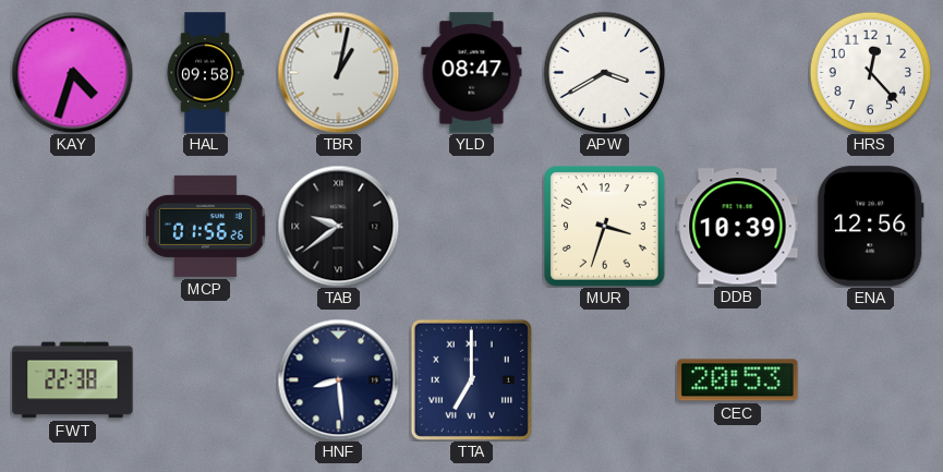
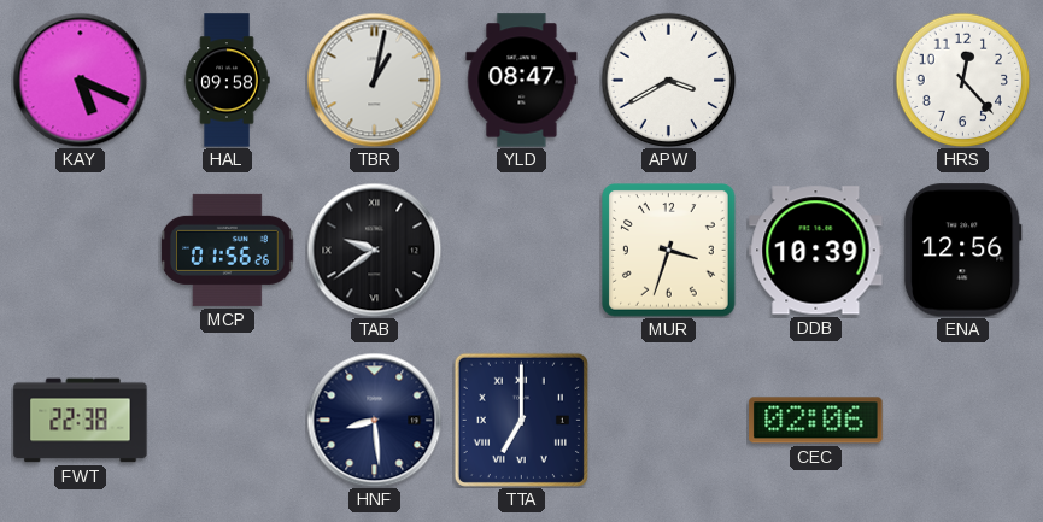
KAY: 4:33 -> 5:19
CEC: 20:53 -> 02:06
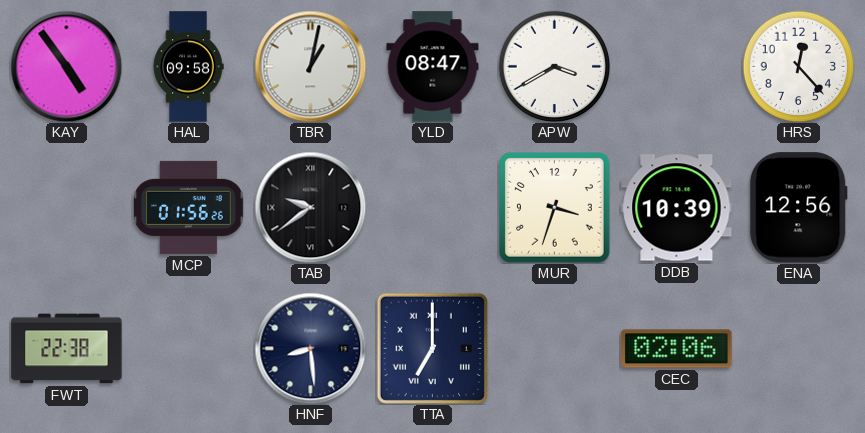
KAY: 5:19 -> 4:54
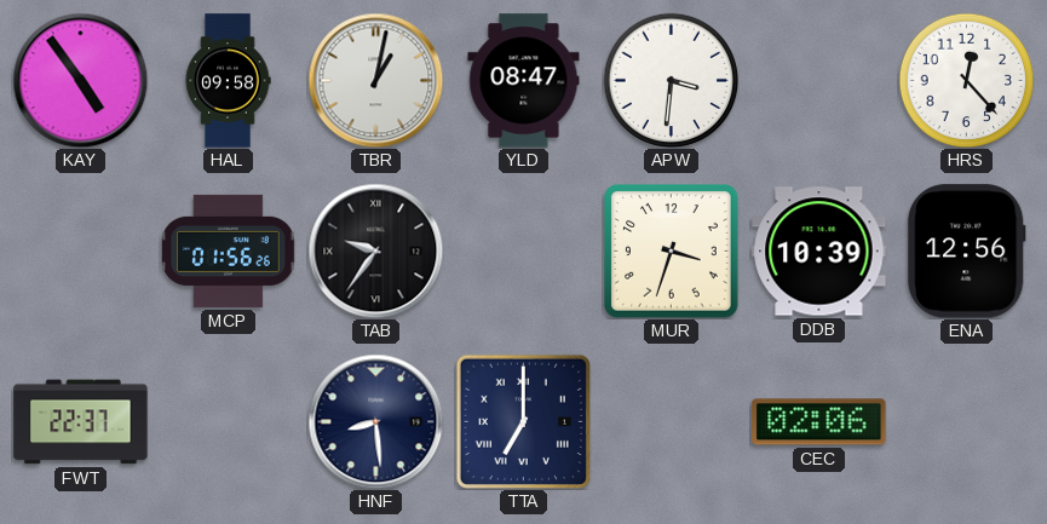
APW: 3:40 -> 3:31
TAB: 9:39 -> 9:36
FWT: 22:38 -> 22:37
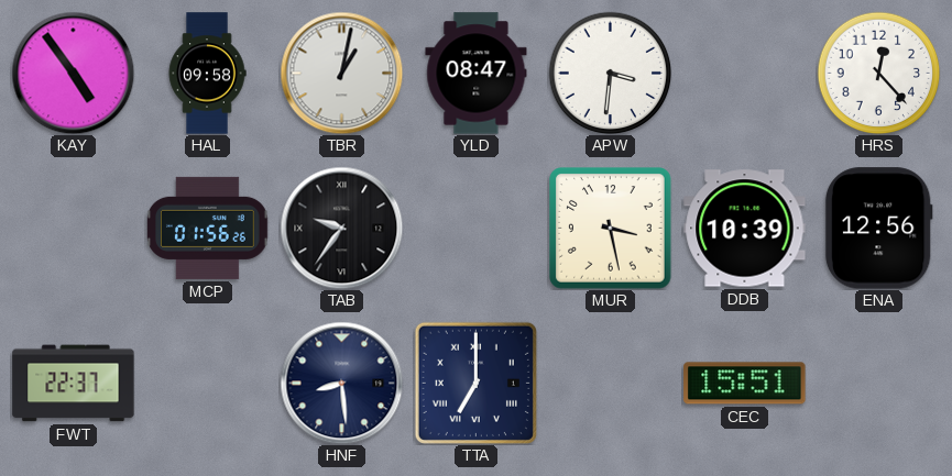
MUR: 3:33 -> 3:28
CEC: 02:06 -> 15:51
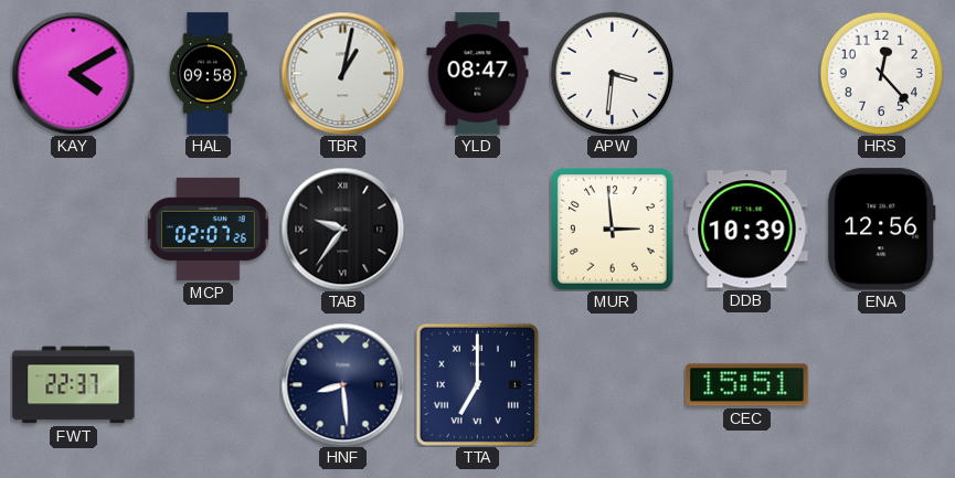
KAY: 4:54 -> 4:10
MCP: 01:56 -> 02:07
MUR: 3:28 -> 2:59
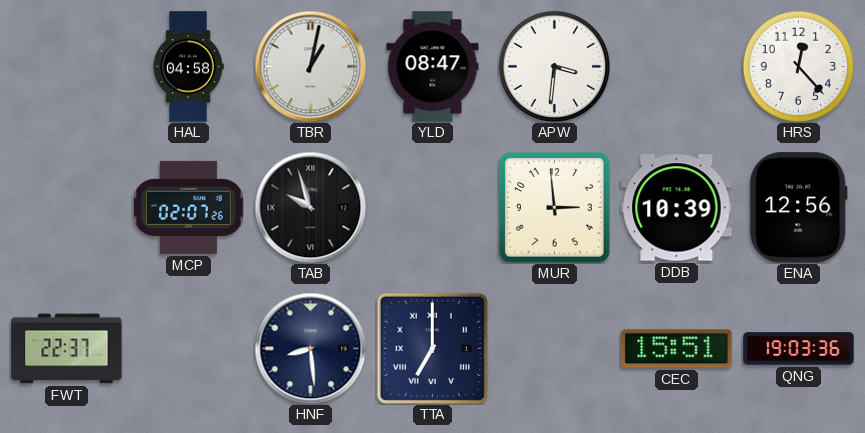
KAY: 4:10 -> none
HAL: 09:58 -> 04:58
TAB: 9:36 -> 9:57
QNG: none -> 19:03
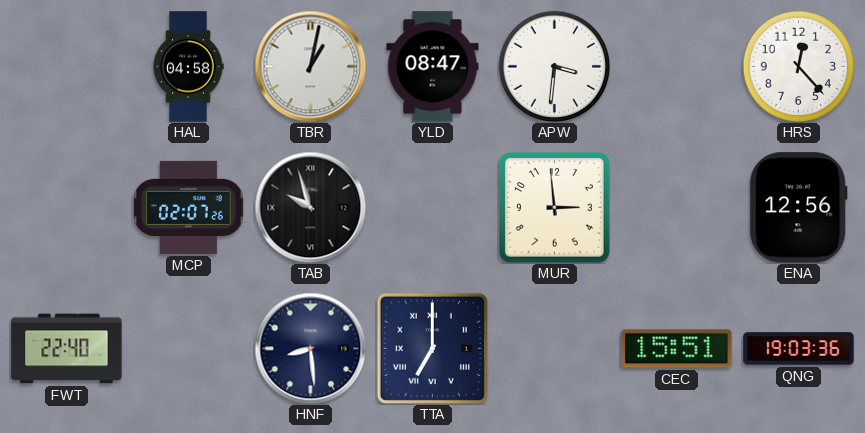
DDB: 10:39 -> none
FWT: 22:37 -> 22:40
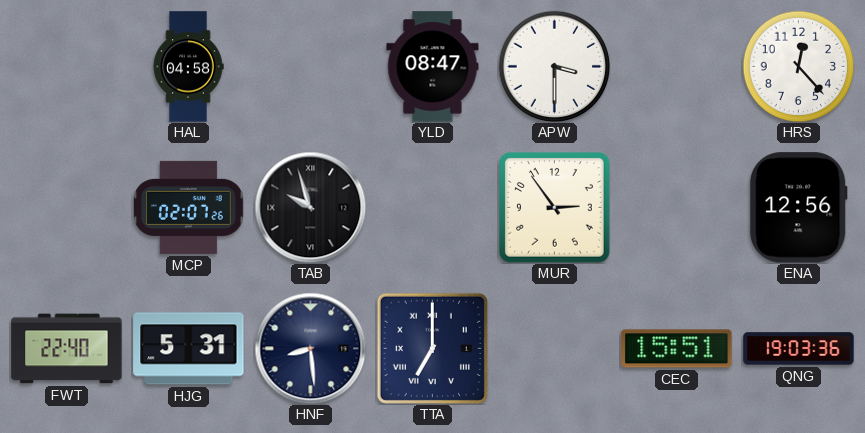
TBR: 1:02 -> none
APW: 3:31 -> 3:30
MUR: 2:59 -> 2:54
HJG: none -> 5:31
